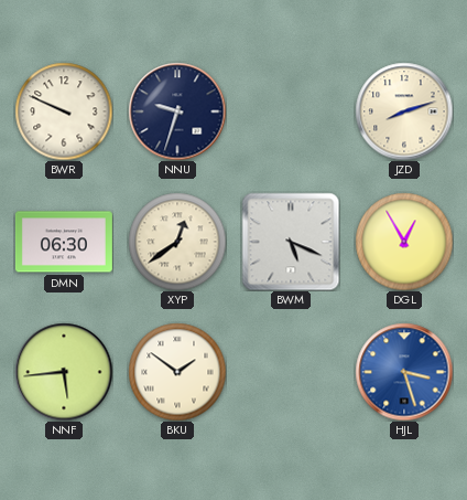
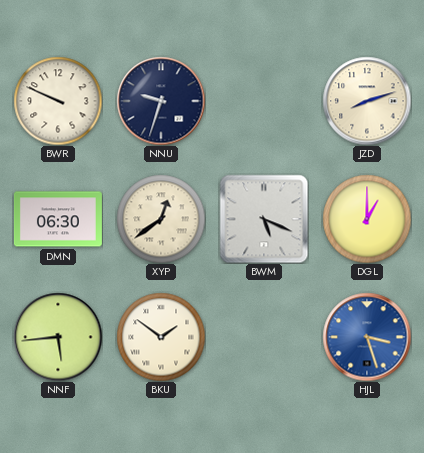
DGL: 12:55 -> 1:00
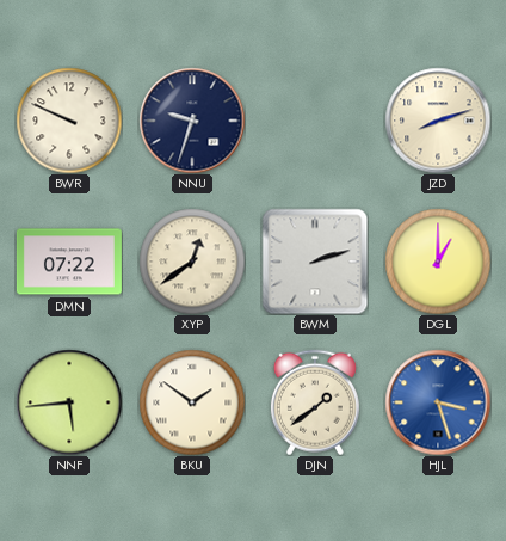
DMN: 06:30 -> 07:22
BWM: 5:19 -> 2:12
DJN: none -> 1:39
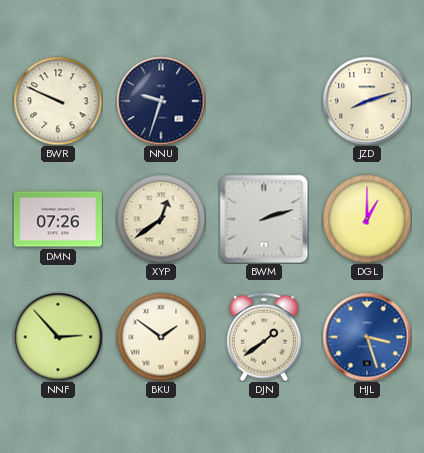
DMN: 07:22 -> 07:26
NNF: 5:44 -> 2:53
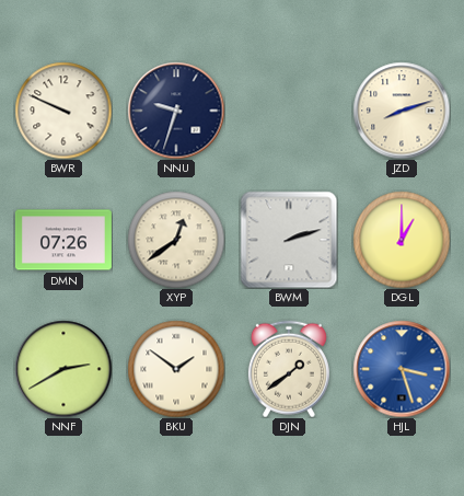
NNF: 2:53 -> 2:40
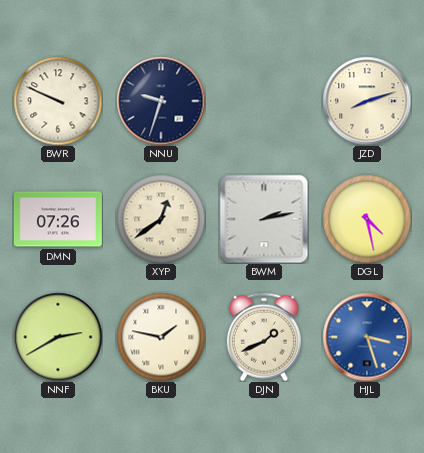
BWM: 2:12 -> 2:13
DGL: 1:00 -> 4:28
BKU: 1:51 -> 1:47
DJN: 1:39 -> 1:41
